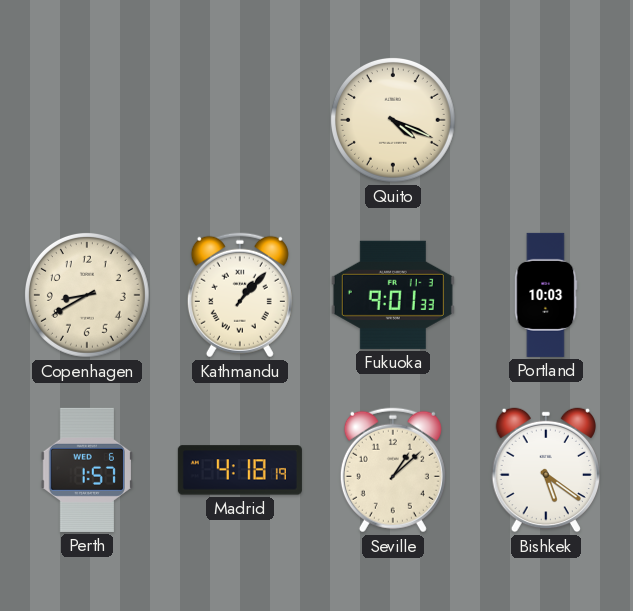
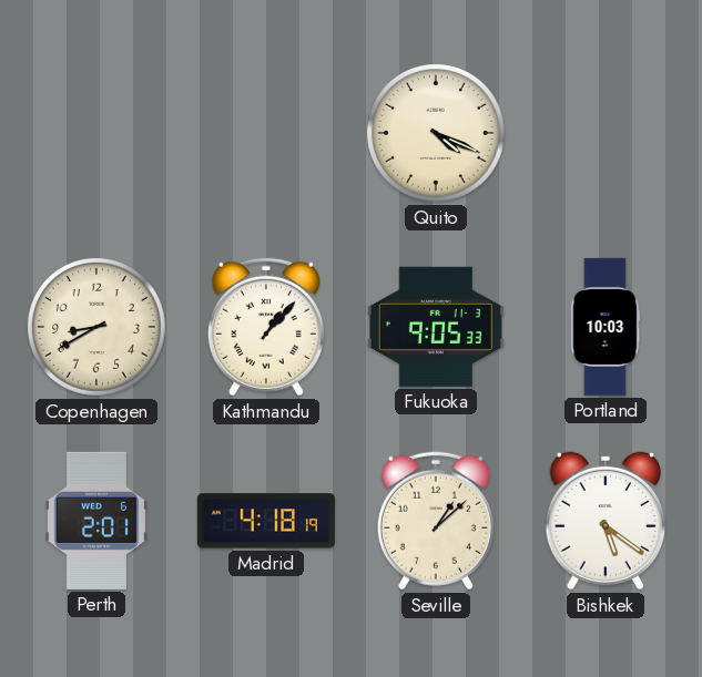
Fukuoka: 9:01 -> 9:05
Perth: 1:57 -> 2:01
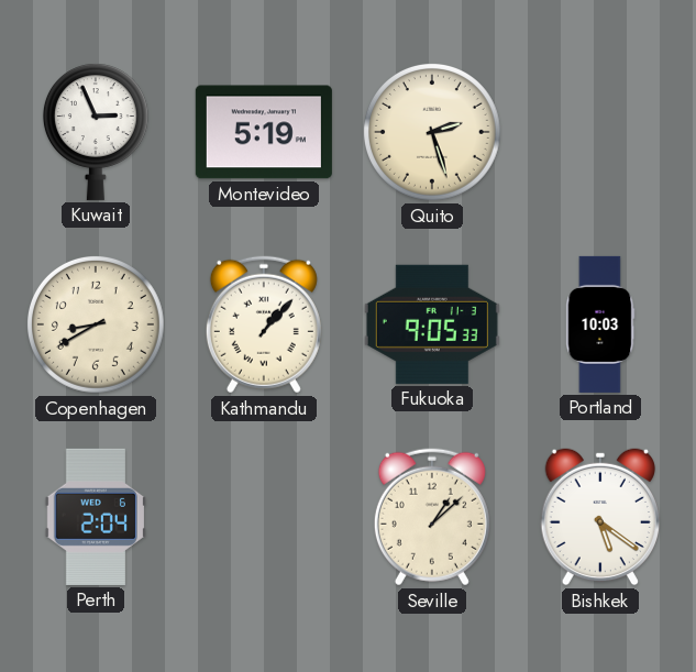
Kuwait: none -> 2:56
Montevideo: none -> 5:19
Quito: 4:19 -> 2:27
Perth: 2:01 -> 2:04
Madrid: 4:18 -> none
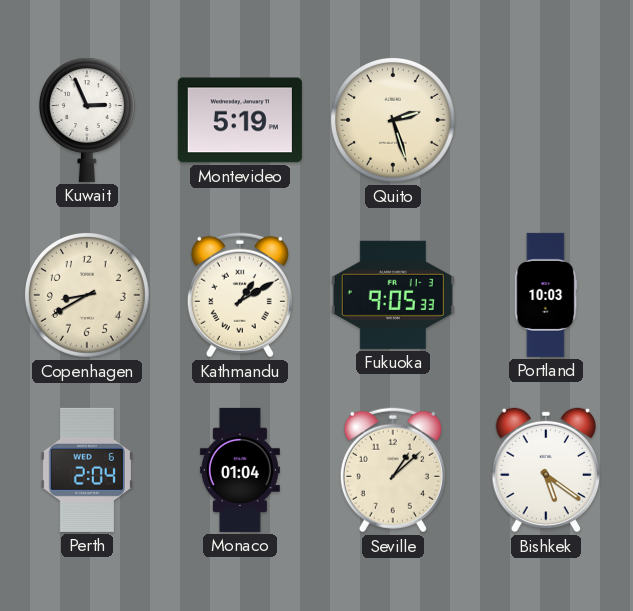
Kathmandu: 1:07 -> 1:10
Monaco: none -> 01:04
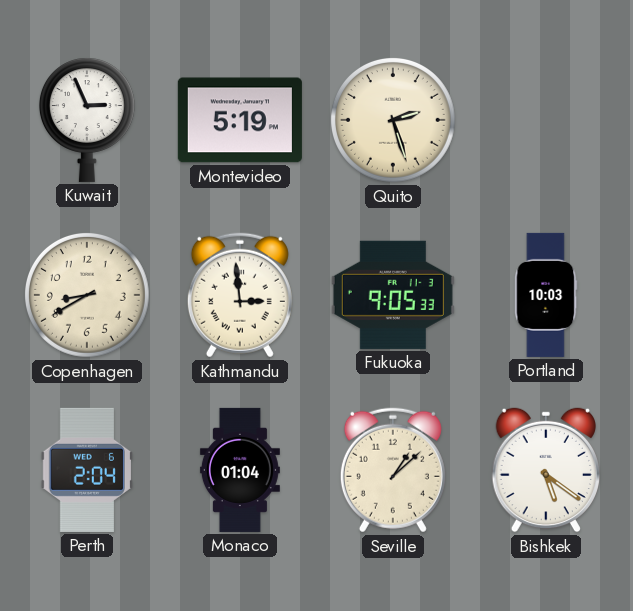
Kathmandu: 1:10 -> 2:59
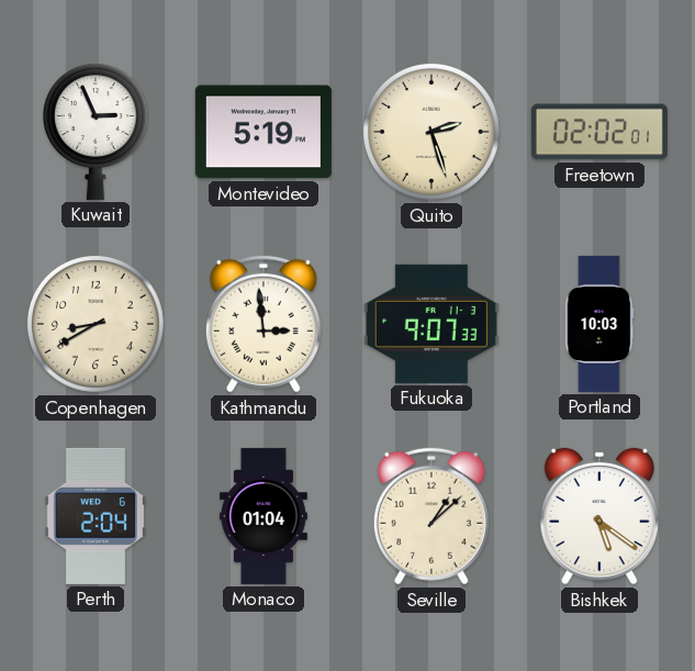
Freetown: none -> 02:02
Fukuoka: 9:05 -> 9:07
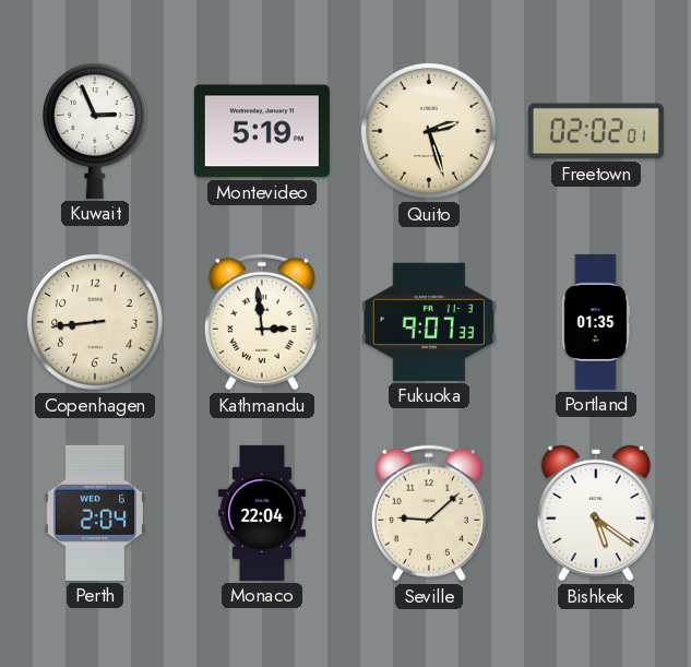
Copenhagen: 8:40 -> 8:44
Portland: 10:03 -> 01:35
Monaco: 01:04 -> 22:04
Seville: 1:08 -> 9:08
